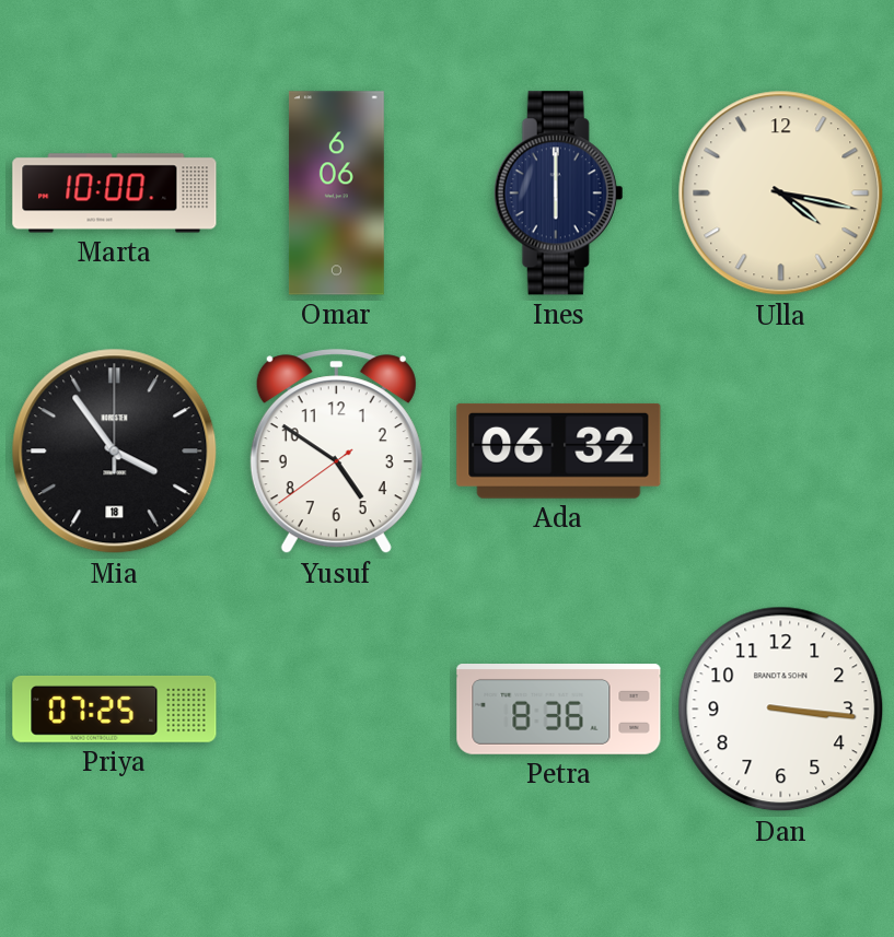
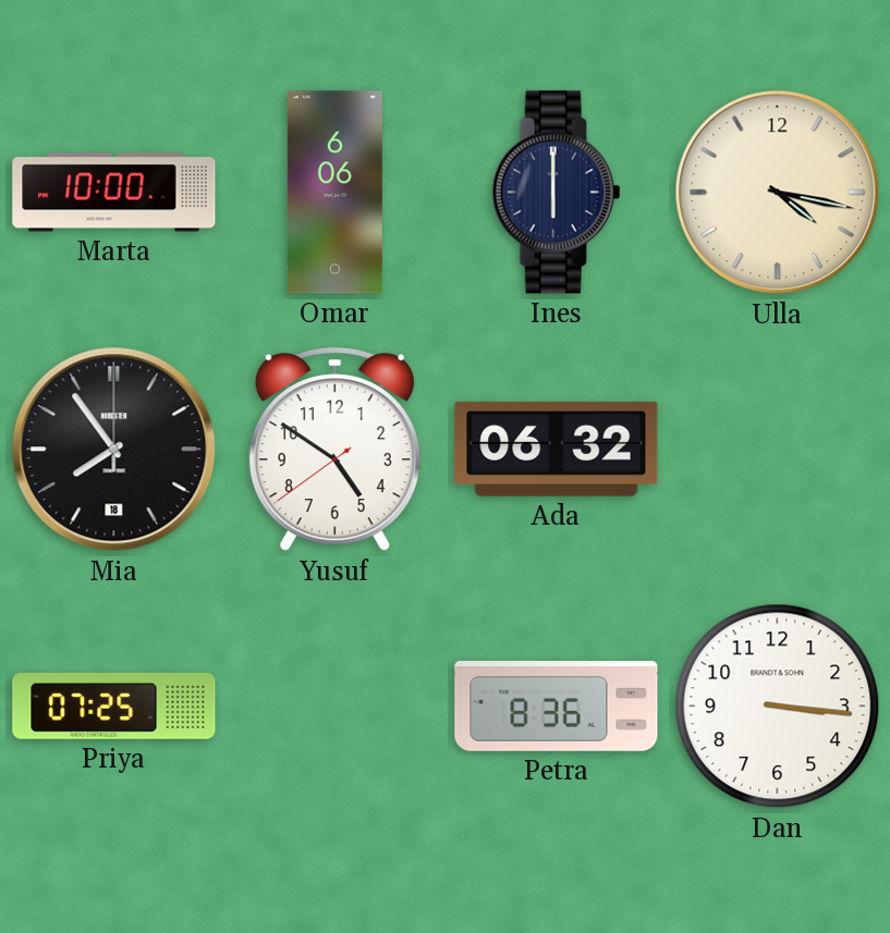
Mia: 3:54 -> 7:54
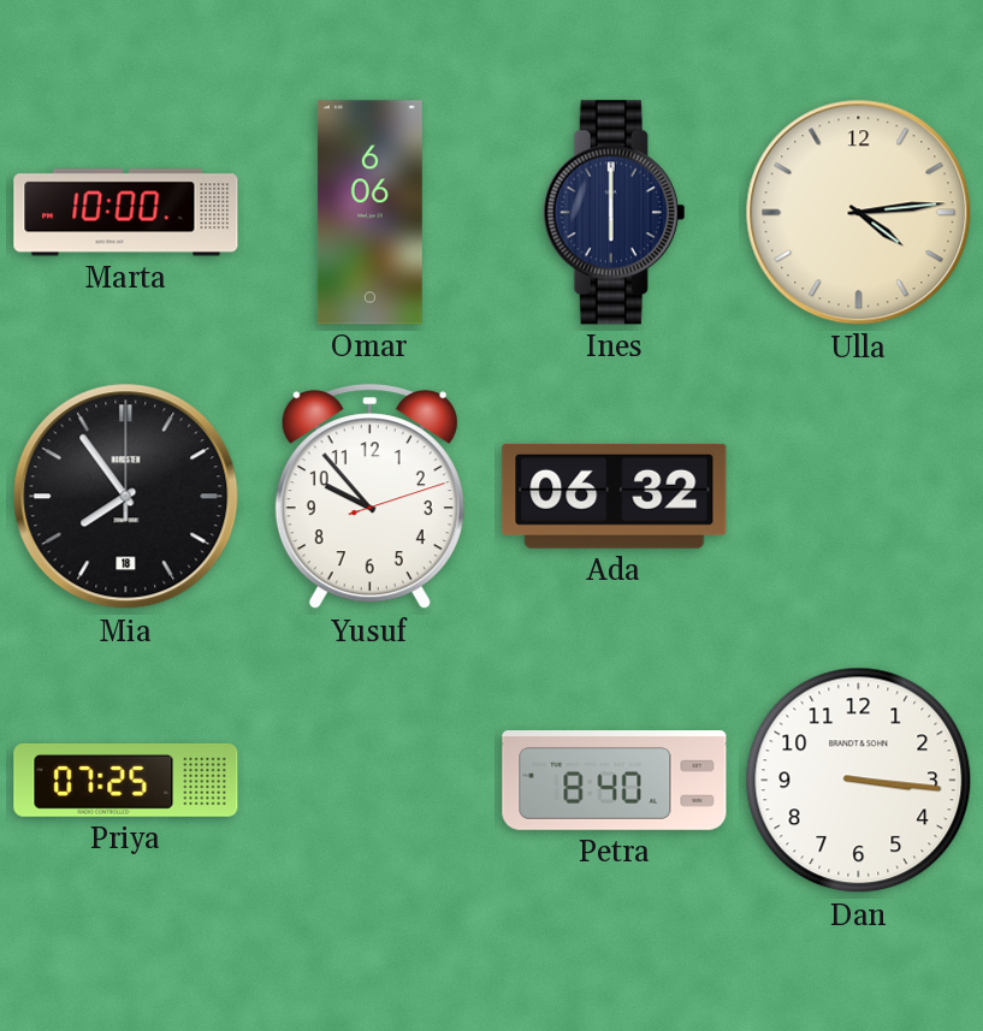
Ulla: 4:17 -> 4:14
Yusuf: 4:50 -> 9:53
Petra: 8:36 -> 8:40
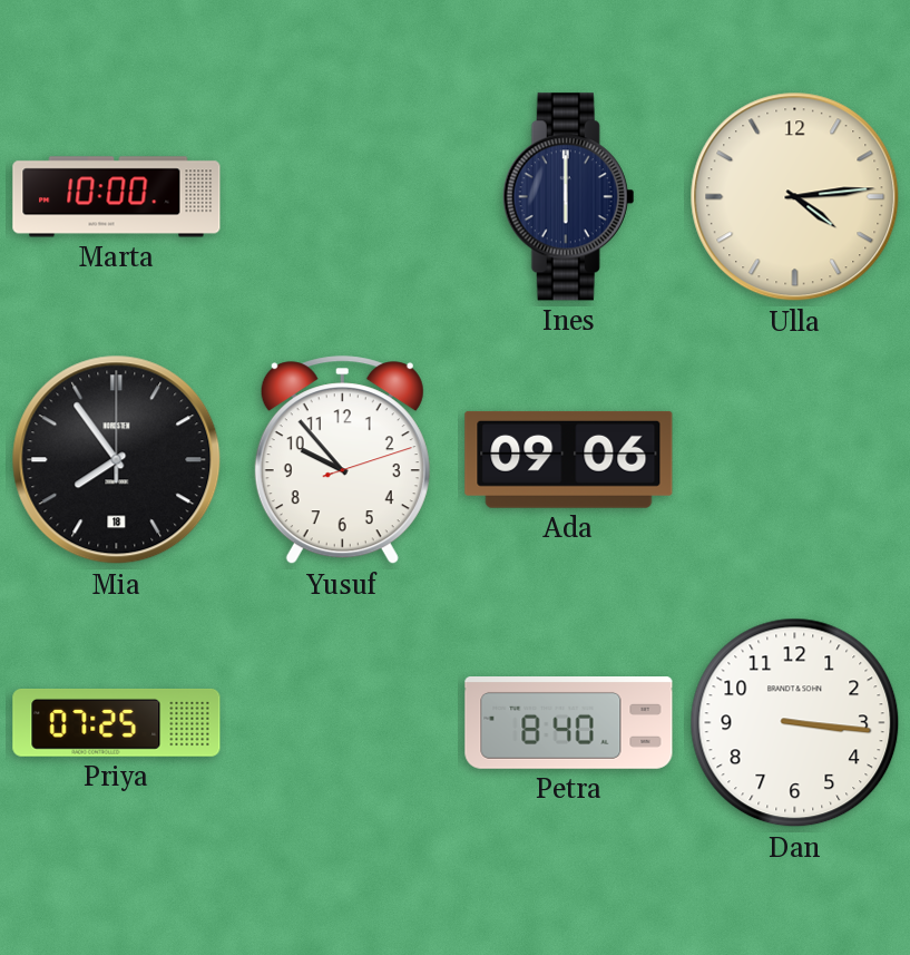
Omar: 6:06 -> none
Ada: 06:32 -> 09:06
